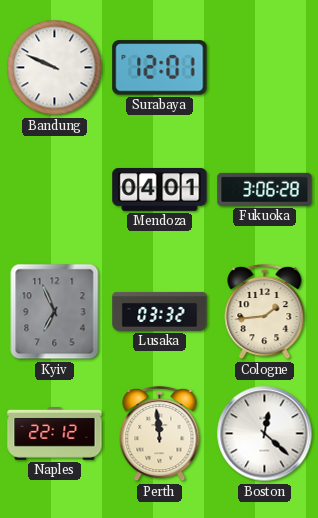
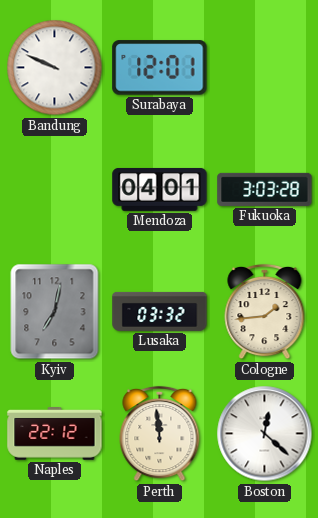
Fukuoka: 3:06 -> 3:03
Kyiv: 6:56 -> 7:02
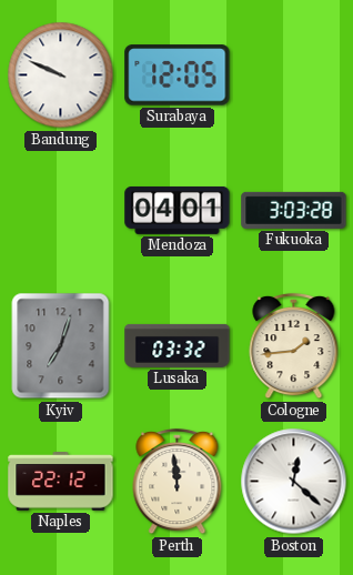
Surabaya: 12:01 -> 12:05
Kyiv: 7:02 -> 7:03
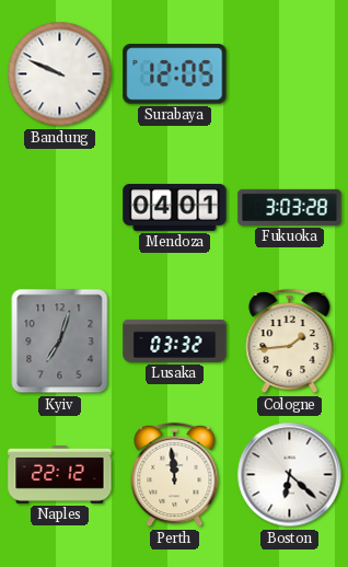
Boston: 12:22 -> 6:22
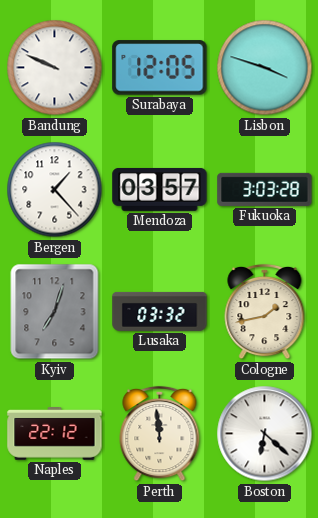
Lisbon: none -> 3:48
Bergen: none -> 1:23
Mendoza: 04:01 -> 03:57
Cologne: 1:44 -> 1:43
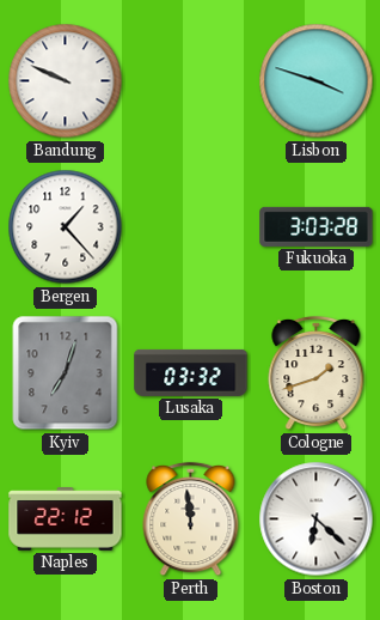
Surabaya: 12:05 -> none
Mendoza: 03:57 -> none
Cologne: 1:43 -> 1:42
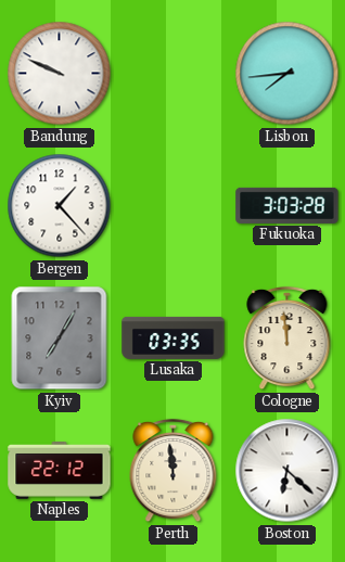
Lisbon: 3:48 -> 7:44
Kyiv: 7:03 -> 7:05
Lusaka: 03:32 -> 03:35
Cologne: 1:42 -> 11:59
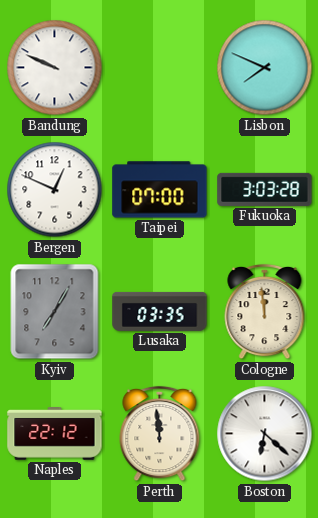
Lisbon: 7:44 -> 7:49
Bergen: 1:23 -> 12:49
Taipei: none -> 07:00
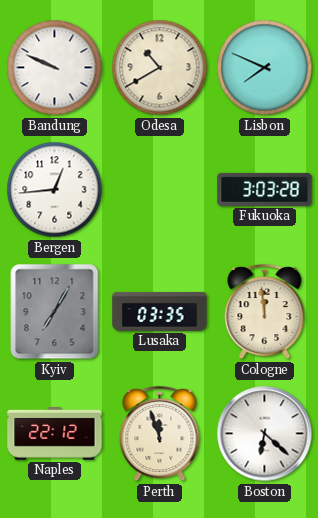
Odesa: none -> 10:40
Bergen: 12:49 -> 12:44
Taipei: 07:00 -> none
Perth: 11:59 -> 11:57
